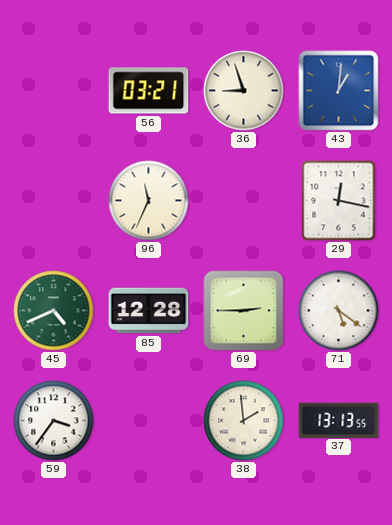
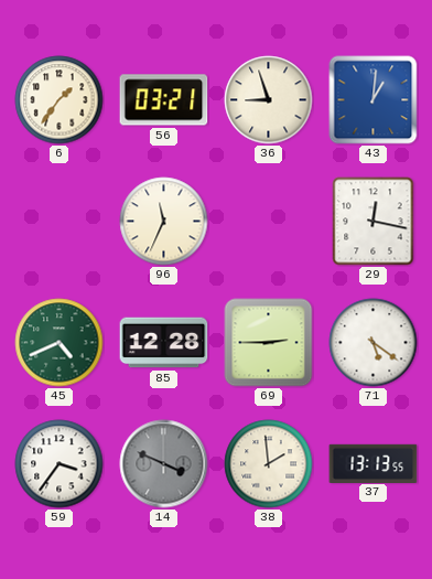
6: none -> 1:36
14: none -> 3:49
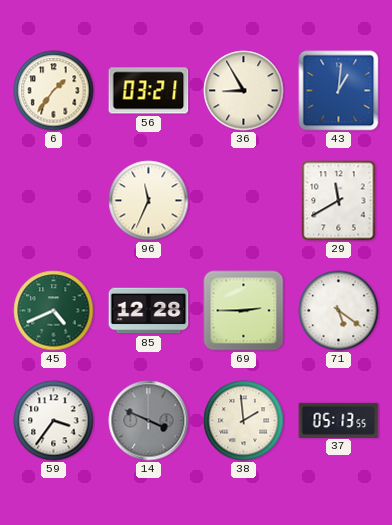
36: 8:57 -> 8:55
29: 12:17 -> 11:40
37: 13:13 -> 05:13
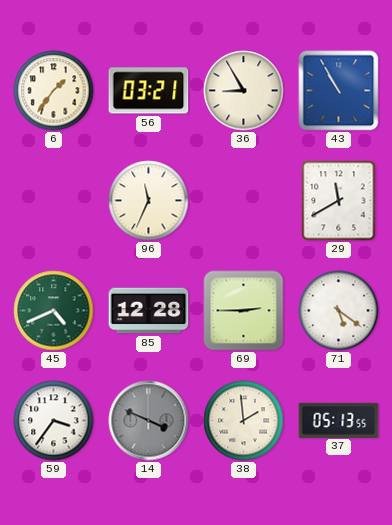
43: 1:01 -> 10:55
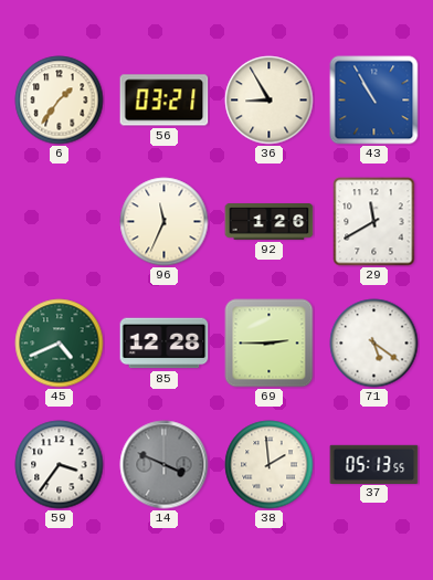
92: none -> 1:26
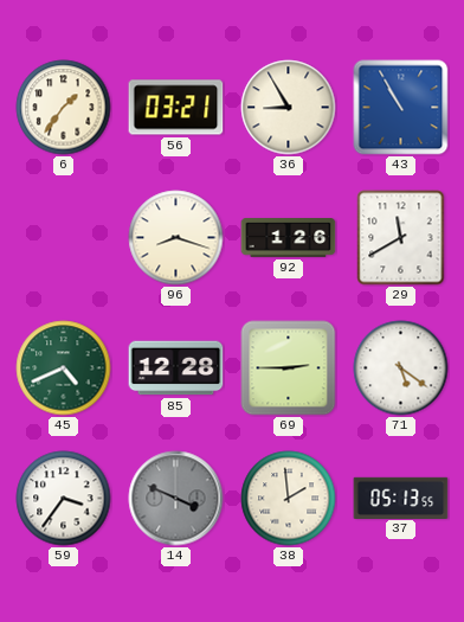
96: 11:34 -> 8:18
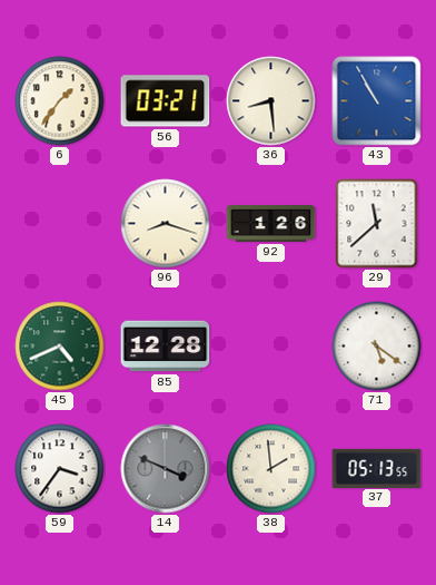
36: 8:55 -> 8:29
29: 11:40 -> 11:38
69: 2:45 -> none
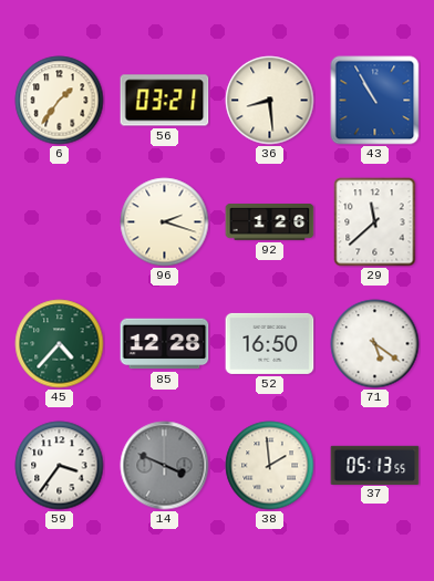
96: 8:18 -> 2:18
45: 4:41 -> 4:37
52: none -> 16:50
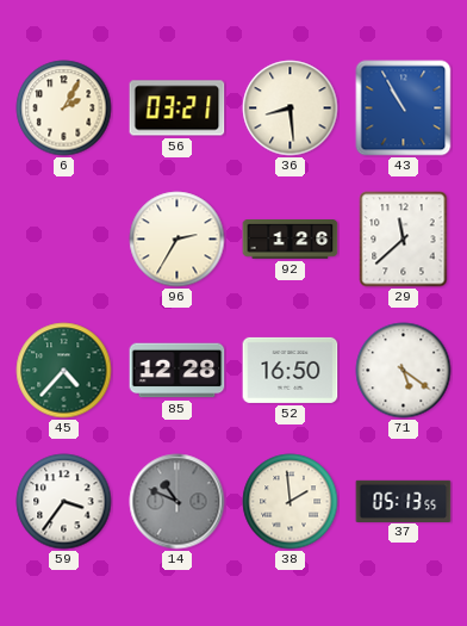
6: 1:36 -> 2:05
96: 2:18 -> 2:35
14: 3:49 -> 10:49
